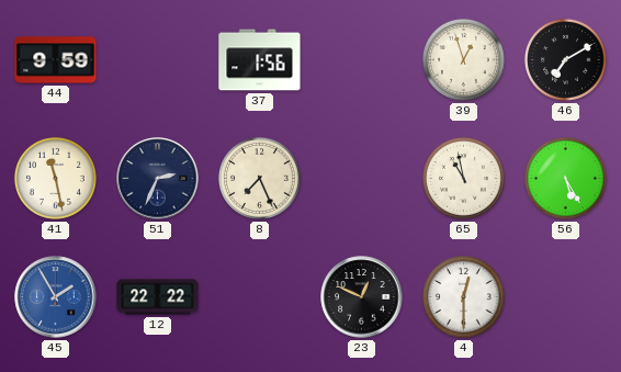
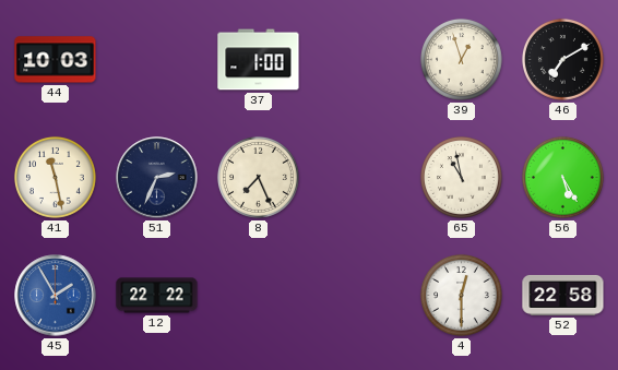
44: 9:59 -> 10:03
37: 1:56 -> 1:00
23: 12:49 -> none
52: none -> 22:58
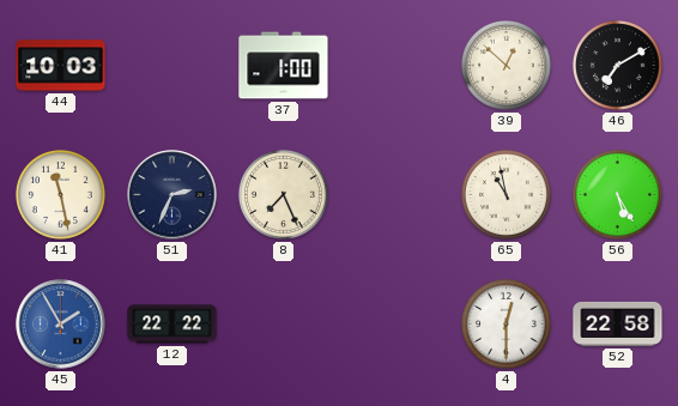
39: 12:57 -> 12:52
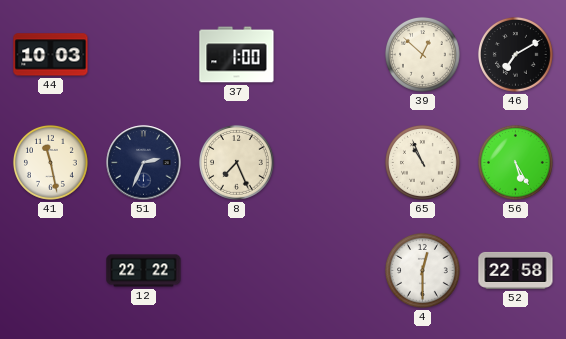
65: 10:58 -> 10:56
45: 1:55 -> none
